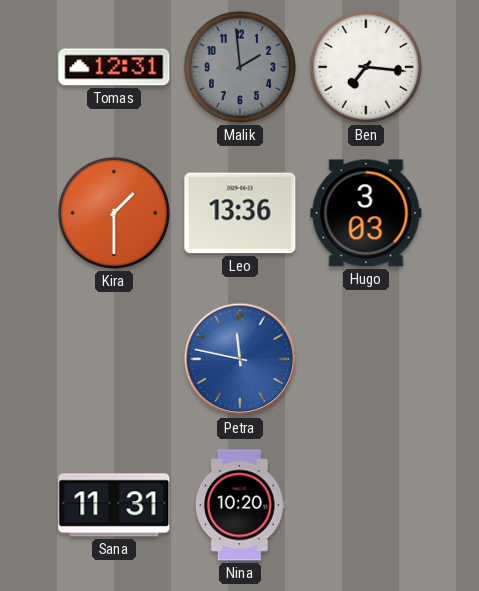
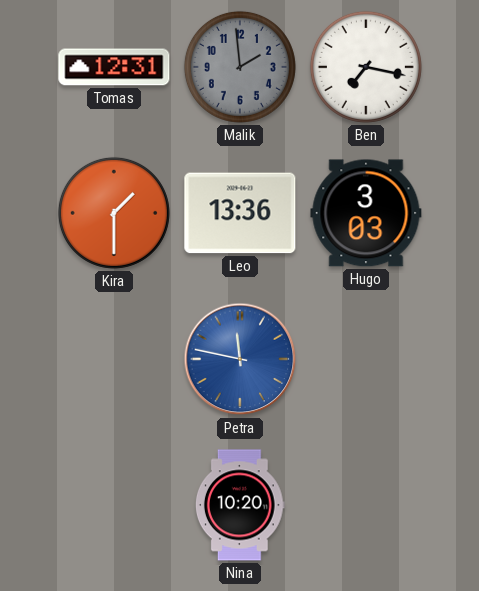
Ben: 7:16 -> 7:17
Sana: 11:31 -> none
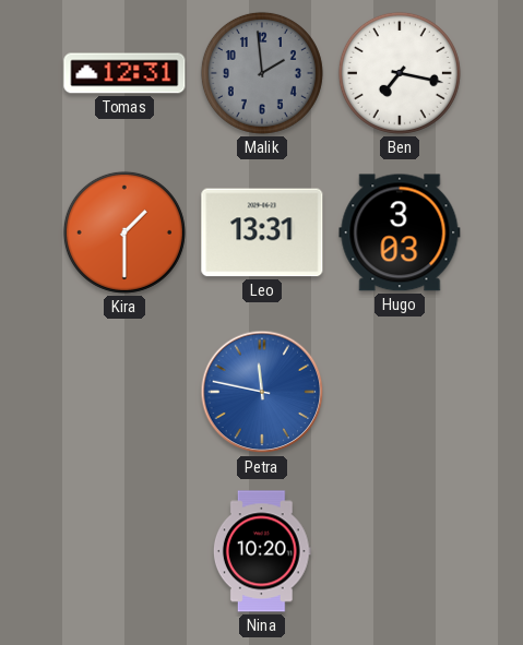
Leo: 13:36 -> 13:31
